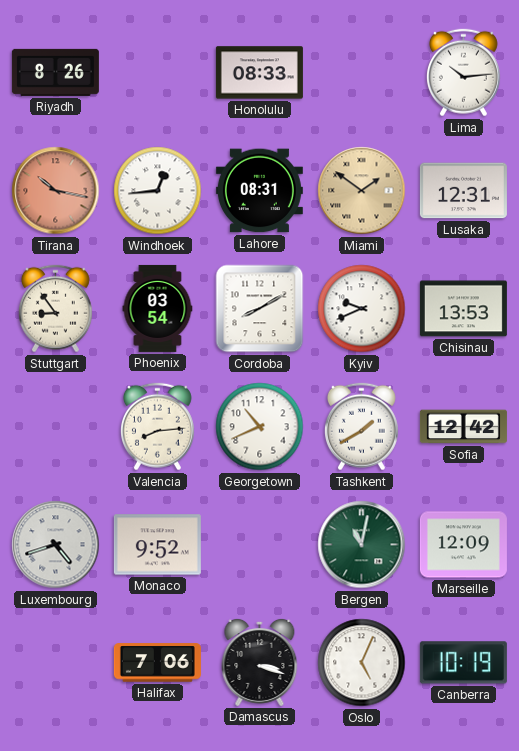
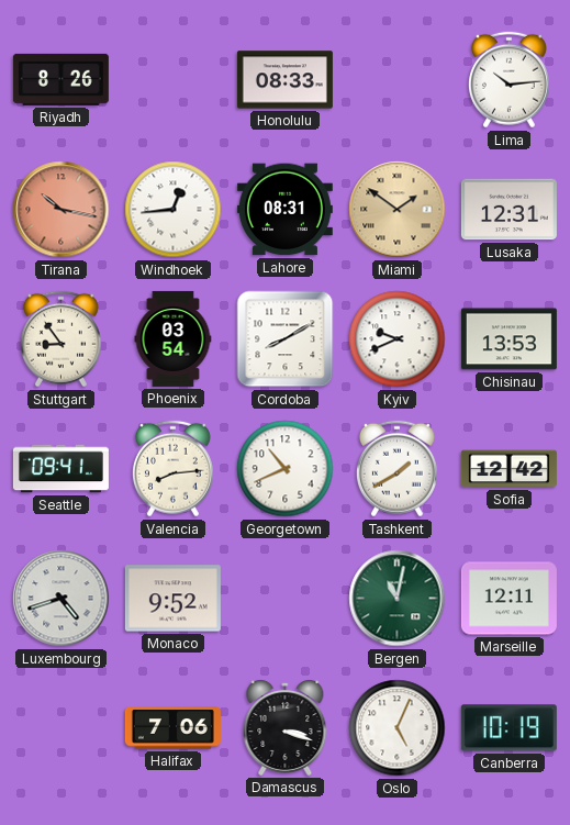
Seattle: none -> 09:41
Marseille: 12:09 -> 12:11
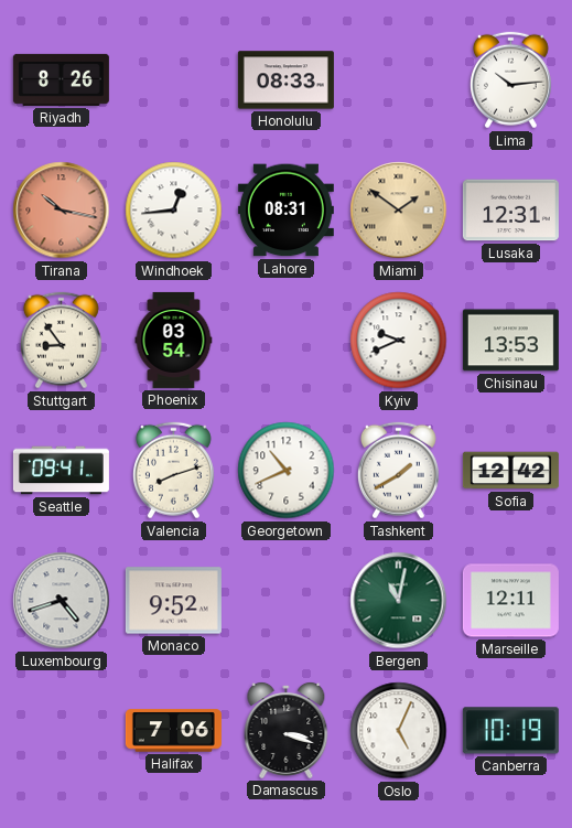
Cordoba: 8:10 -> none
Valencia: 8:14 -> 8:12
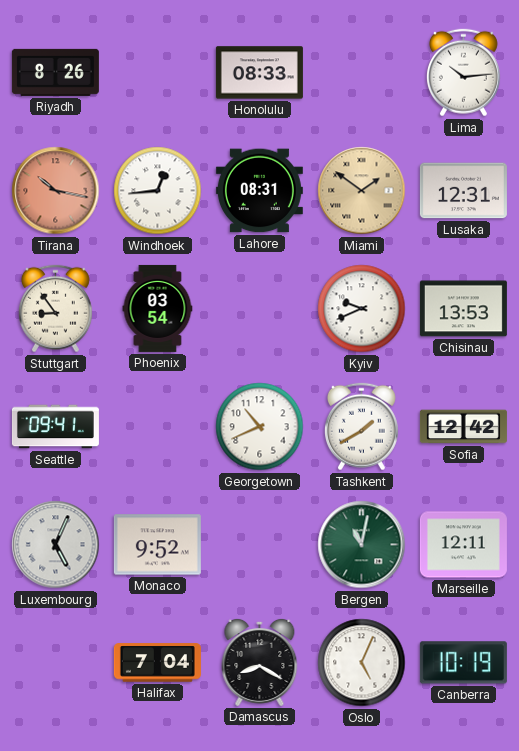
Valencia: 8:12 -> none
Luxembourg: 4:42 -> 5:04
Halifax: 7:06 -> 7:04
Damascus: 3:18 -> 8:20
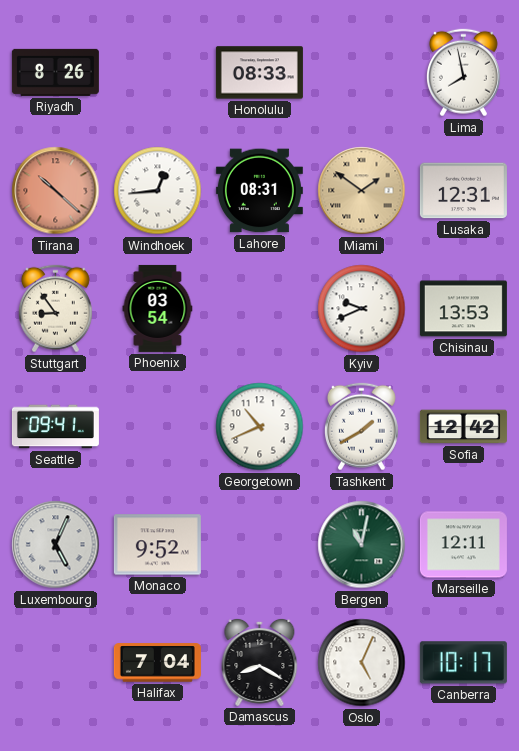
Lima: 10:14 -> 7:58
Tirana: 10:17 -> 10:22
Canberra: 10:19 -> 10:17
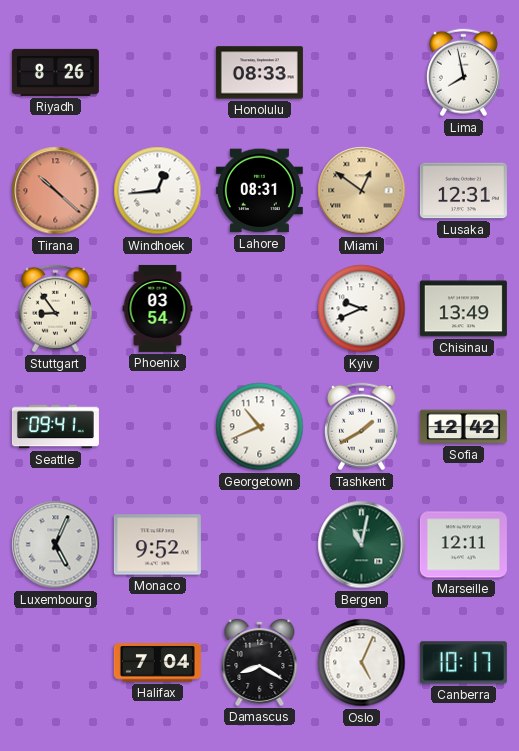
Miami: 1:51 -> 12:51
Chisinau: 13:53 -> 13:49
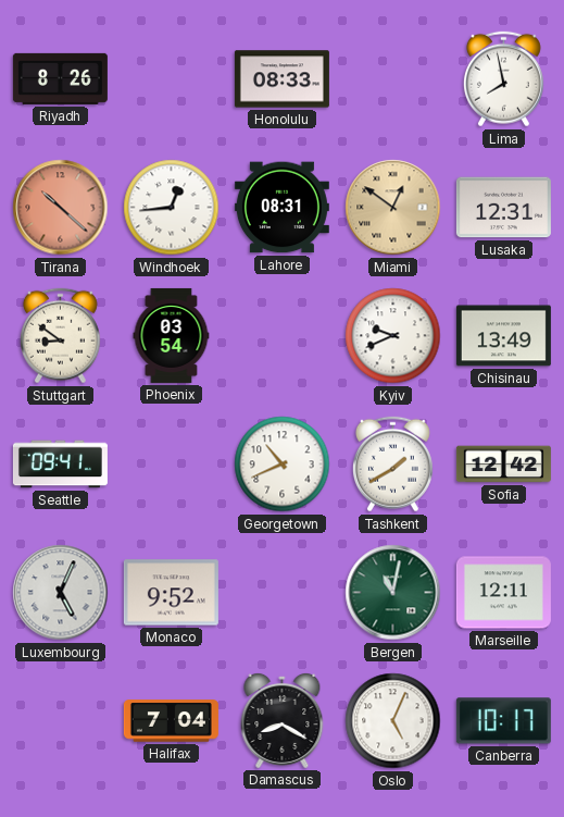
Stuttgart: 8:54 -> 8:51
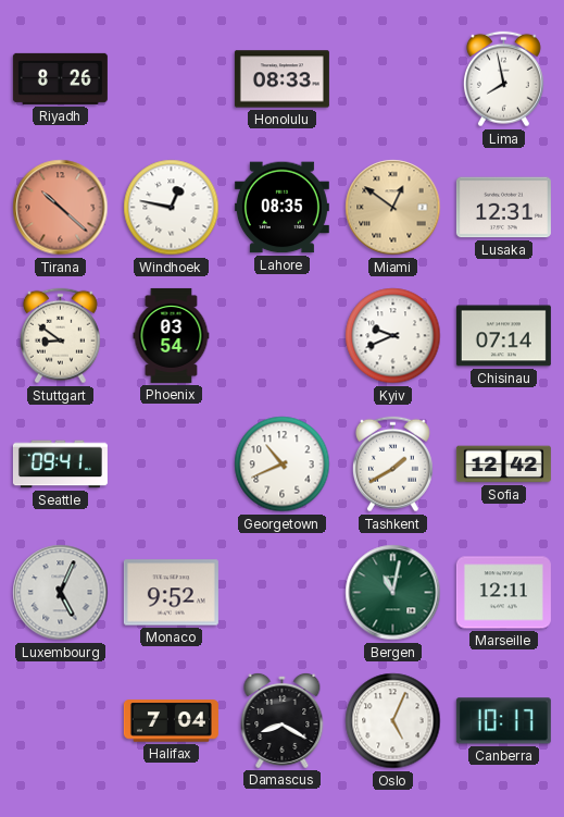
Windhoek: 12:44 -> 12:47
Lahore: 08:31 -> 08:35
Chisinau: 13:49 -> 07:14
